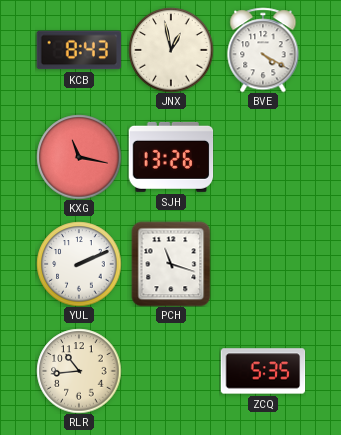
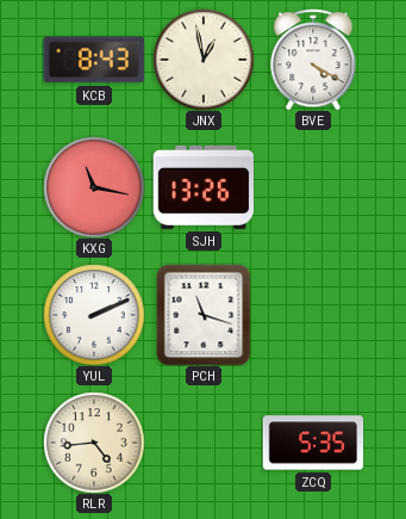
RLR: 10:44 -> 4:44
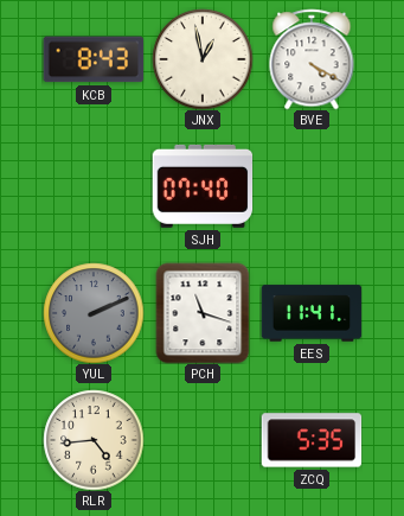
KXG: 11:17 -> none
SJH: 13:26 -> 07:40
YUL dial: white -> grey
EES: none -> 11:41
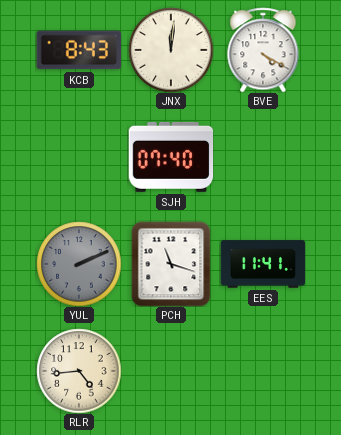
JNX: 12:58 -> 12:01
ZCQ: 5:35 -> none
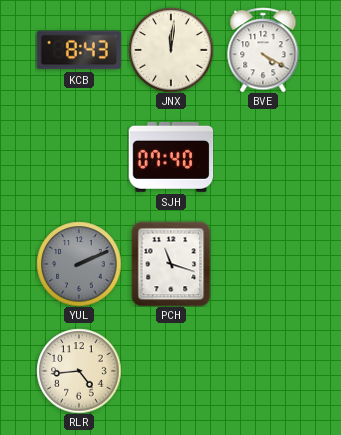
EES: 11:41 -> none
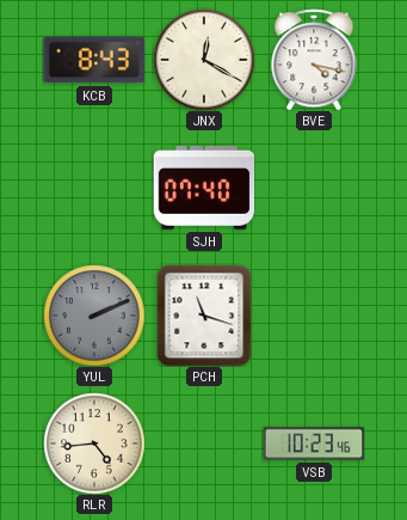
JNX: 12:01 -> 12:20
BVE: 4:20 -> 4:17
VSB: none -> 10:23
